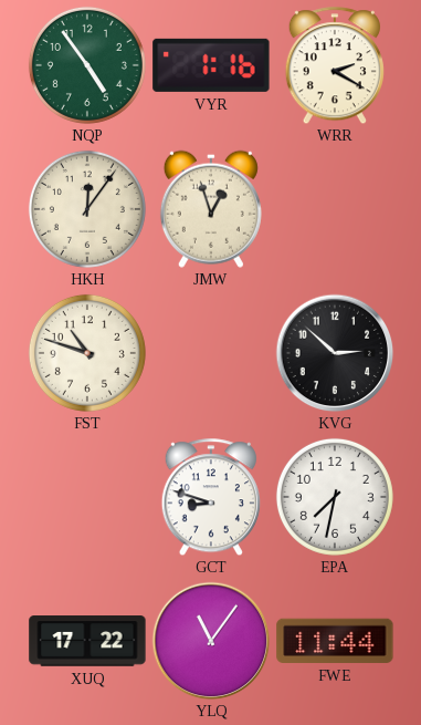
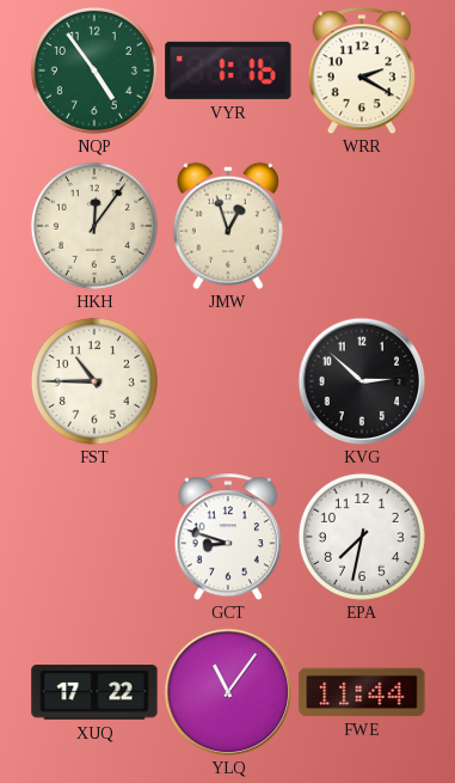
FST: 10:48 -> 10:45
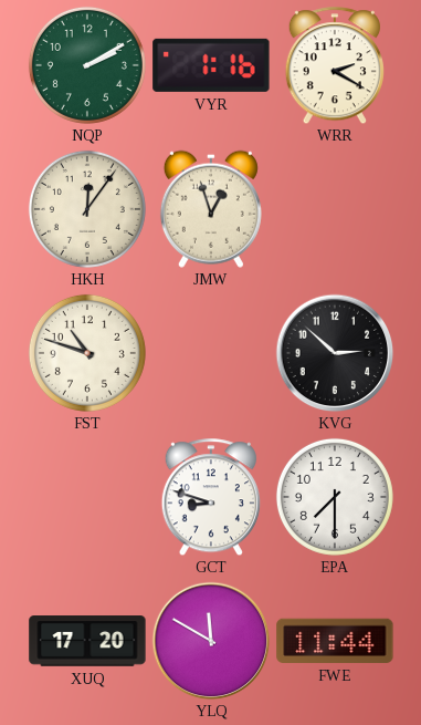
NQP: 4:54 -> 2:10
FST: 10:45 -> 10:48
EPA: 7:32 -> 7:30
XUQ: 17:22 -> 17:20
YLQ: 11:06 -> 11:50
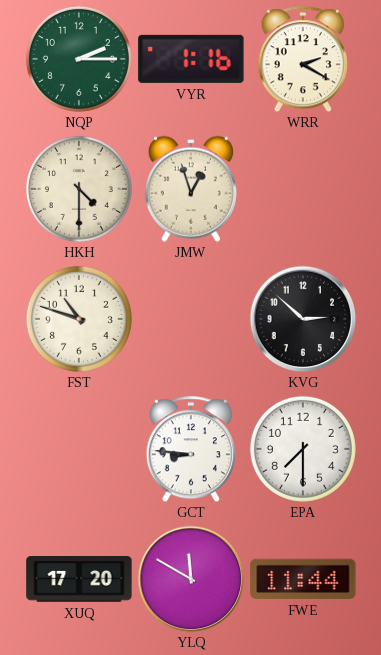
NQP: 2:10 -> 2:15
HKH: 12:06 -> 4:30
GCT: 8:48 -> 8:46
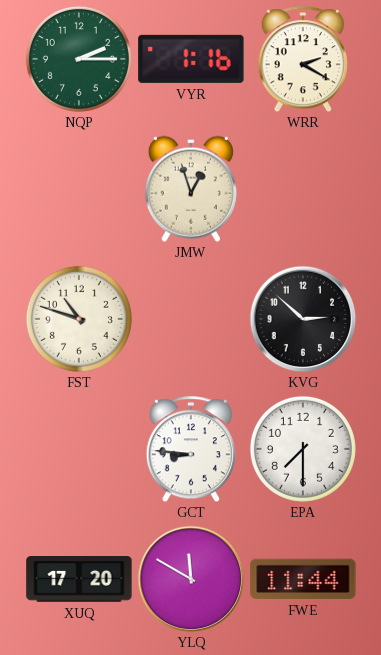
HKH: 4:30 -> none
